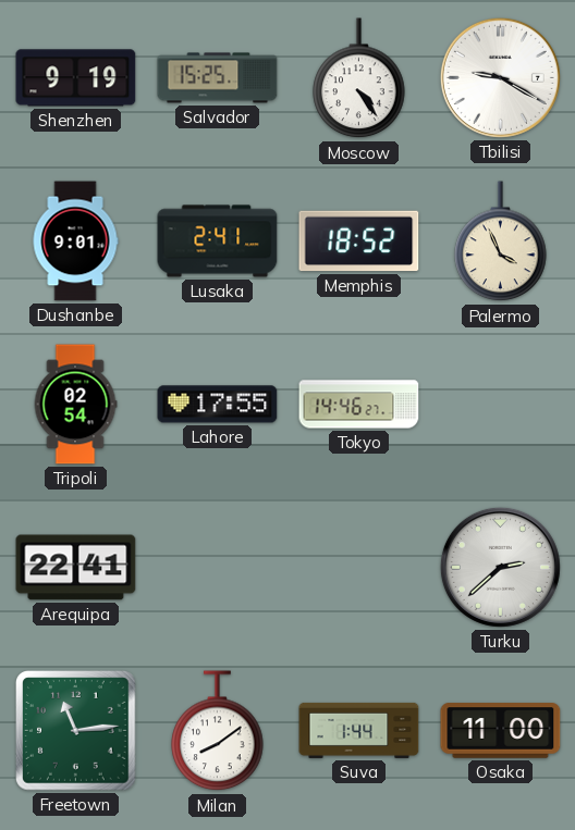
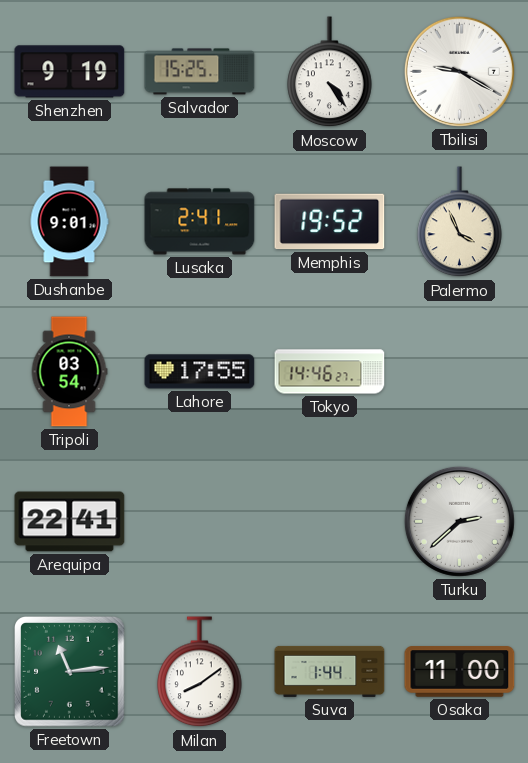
Memphis: 18:52 -> 19:52
Tripoli: 02:54 -> 03:54
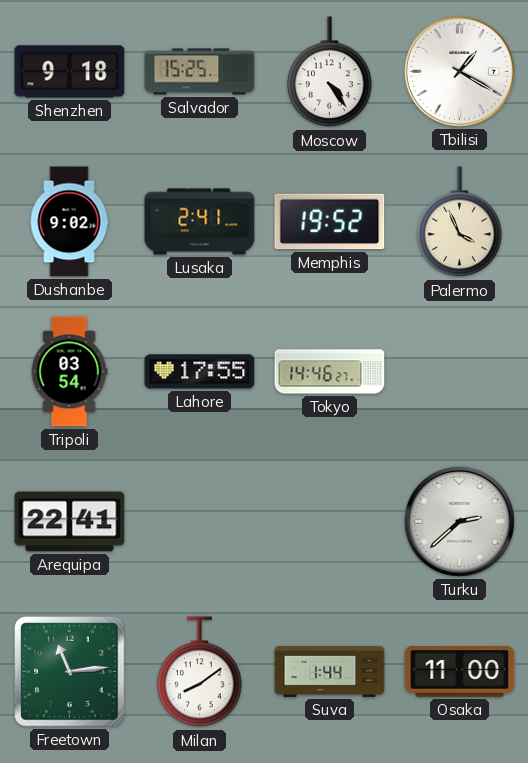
Shenzhen: 9:19 -> 9:18
Tbilisi: 9:20 -> 1:20
Dushanbe: 9:01 -> 9:02
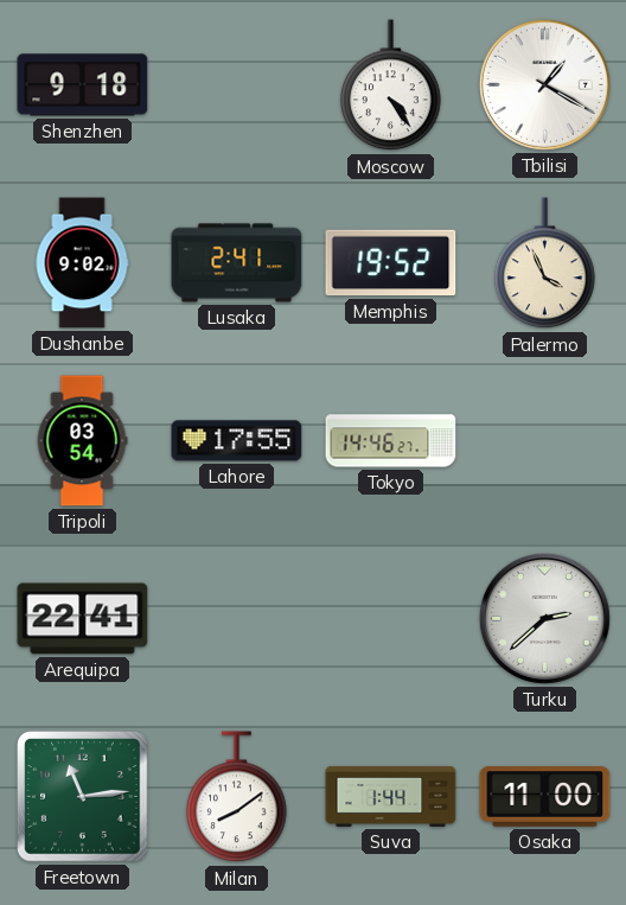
Salvador: 15:25 -> none
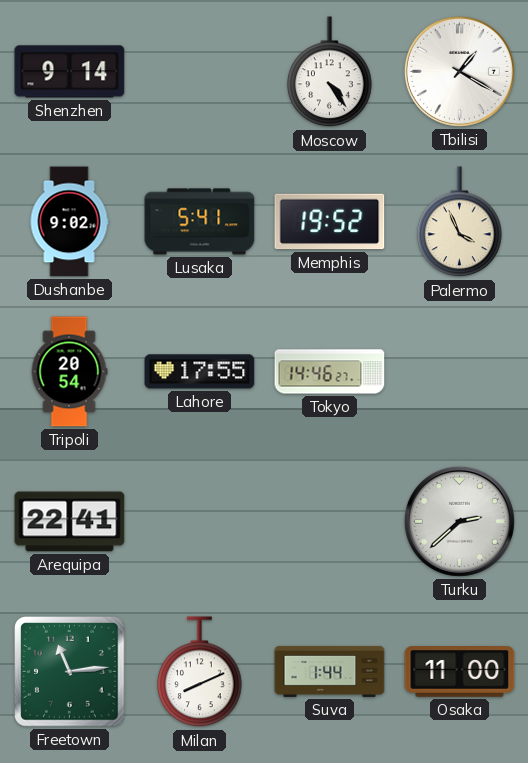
Shenzhen: 9:18 -> 9:14
Lusaka: 2:41 -> 5:41
Tripoli: 03:54 -> 20:54
Milan: 8:09 -> 8:11
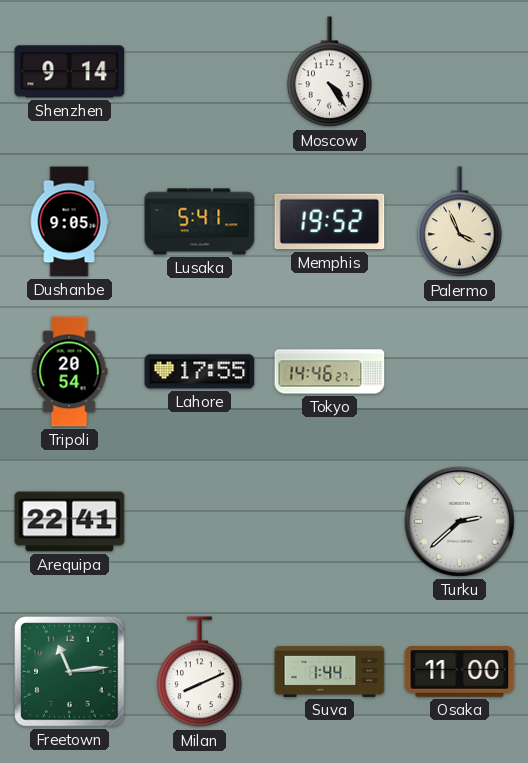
Tbilisi: 1:20 -> none
Dushanbe: 9:02 -> 9:05
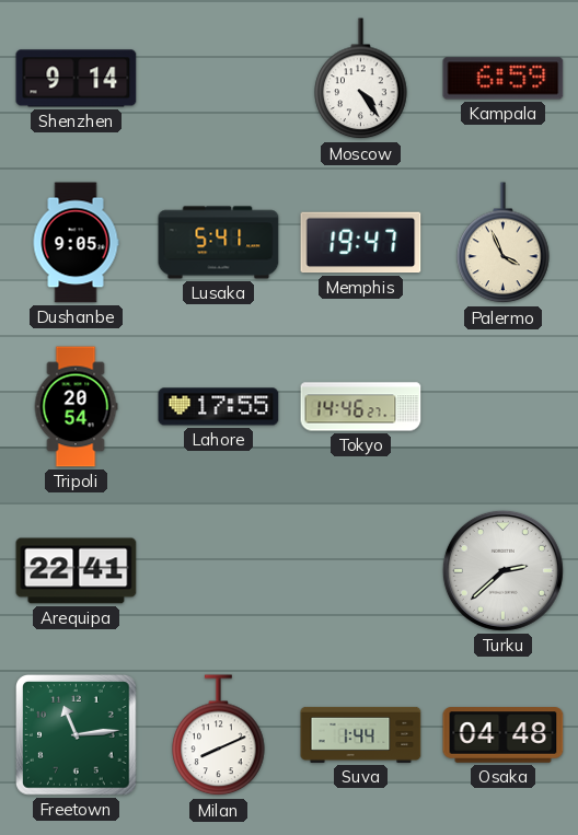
Kampala: none -> 6:59
Memphis: 19:52 -> 19:47
Osaka: 11:00 -> 04:48
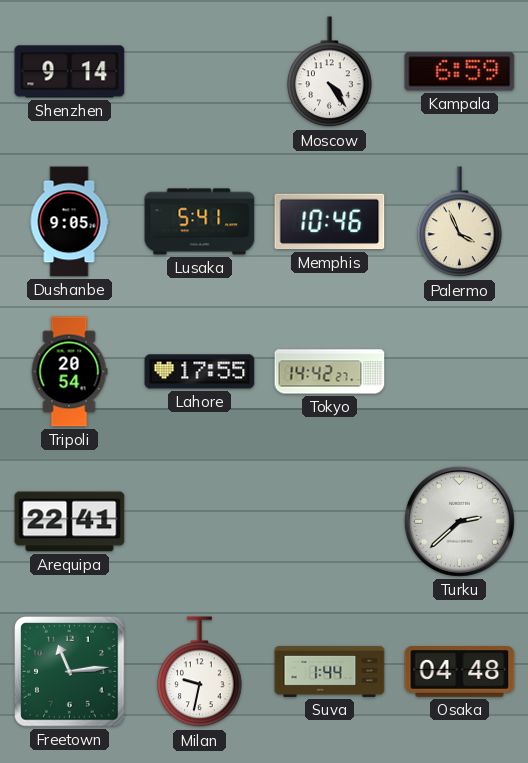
Memphis: 19:47 -> 10:46
Tokyo: 14:46 -> 14:42
Milan: 8:11 -> 9:32
